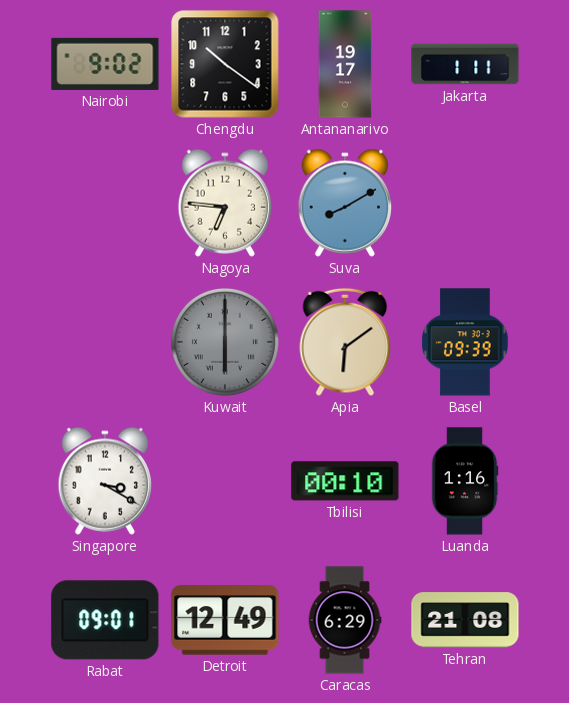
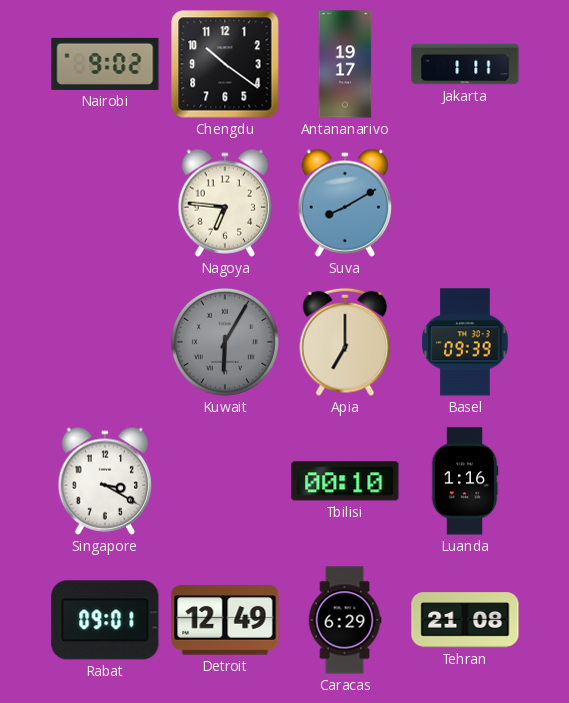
Kuwait: 6:00 -> 6:05
Apia: 6:09 -> 7:00
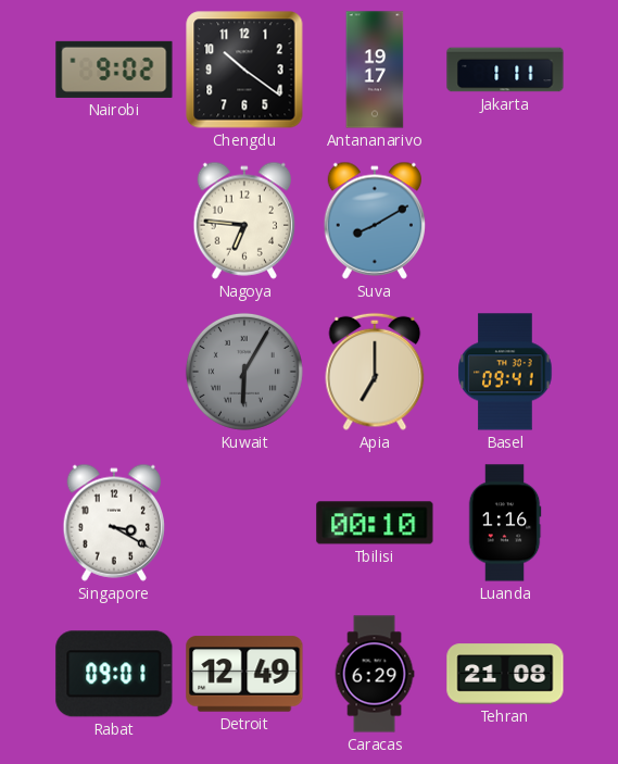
Basel: 09:39 -> 09:41
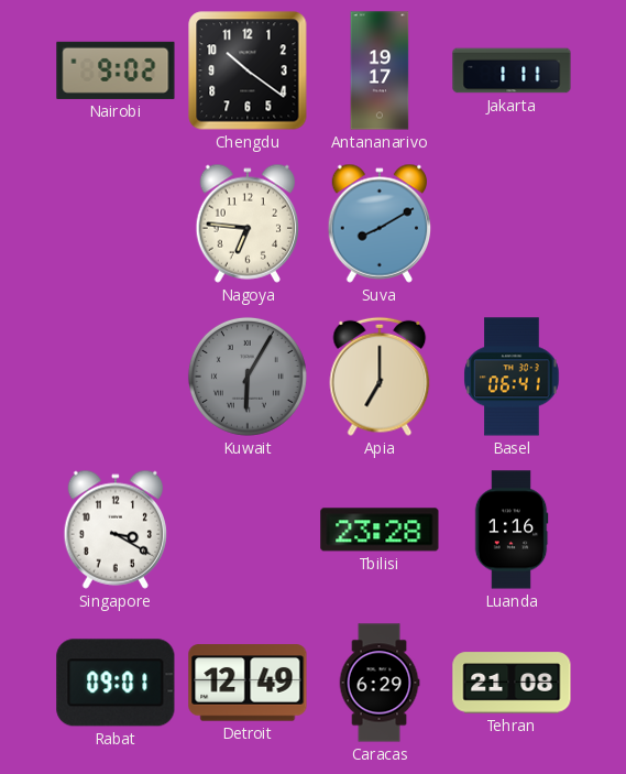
Basel: 09:41 -> 06:41
Tbilisi: 00:10 -> 23:28
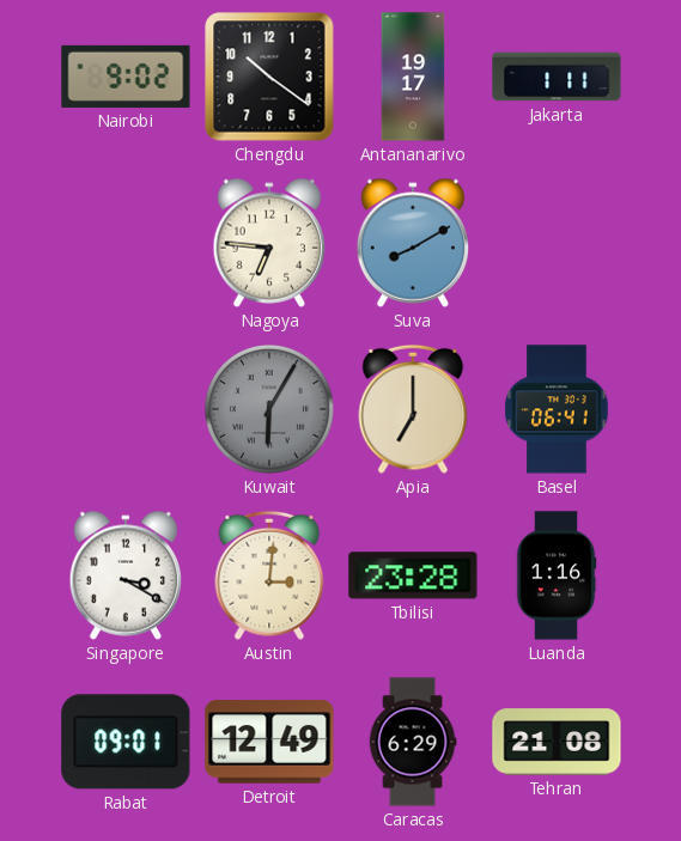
Austin: none -> 3:01
